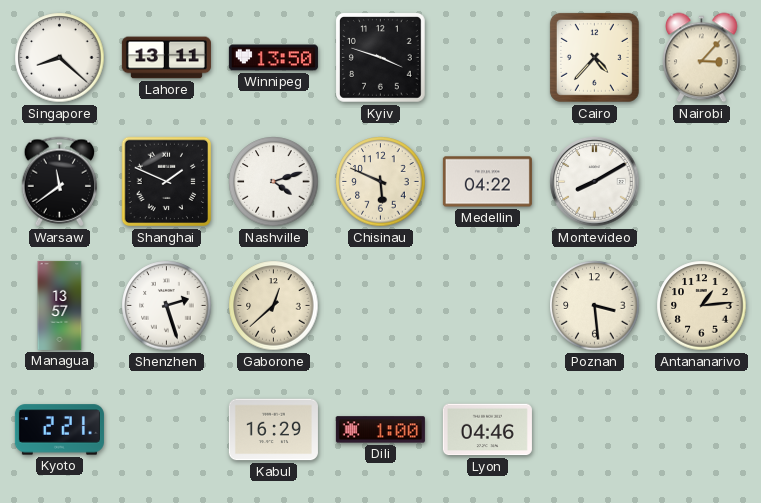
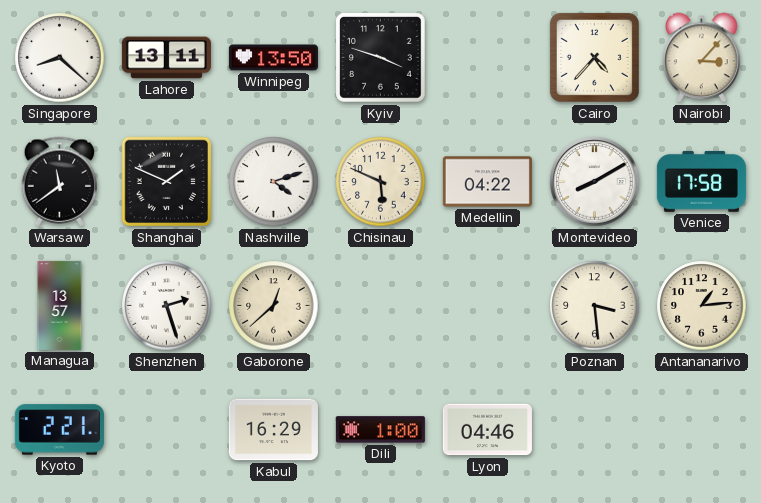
Venice: none -> 17:58
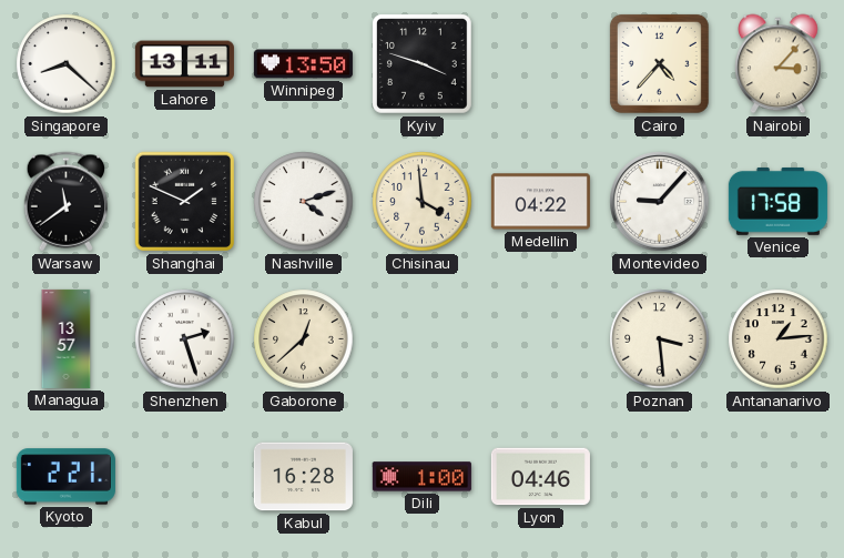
Chisinau: 5:49 -> 3:59
Montevideo: 8:10 -> 9:07
Kabul: 16:29 -> 16:28
